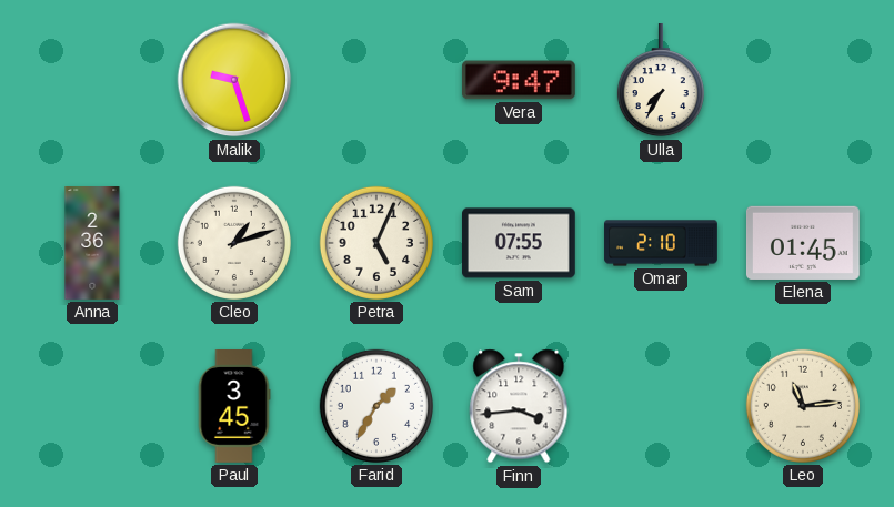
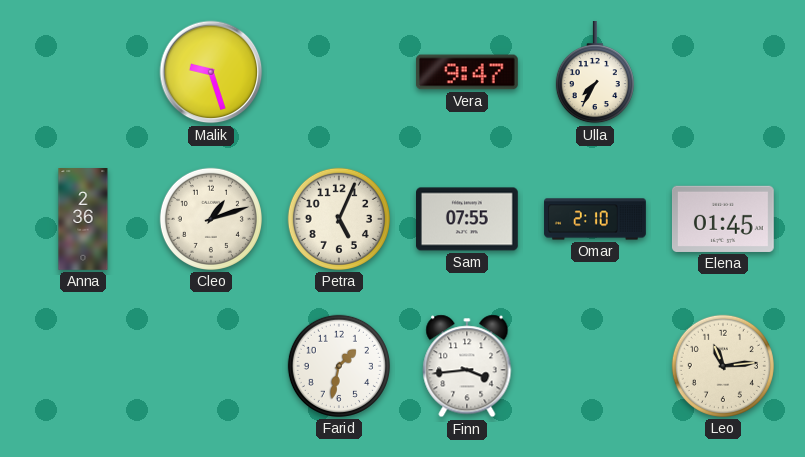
Paul: 3:45 -> none
Farid: 1:35 -> 1:32
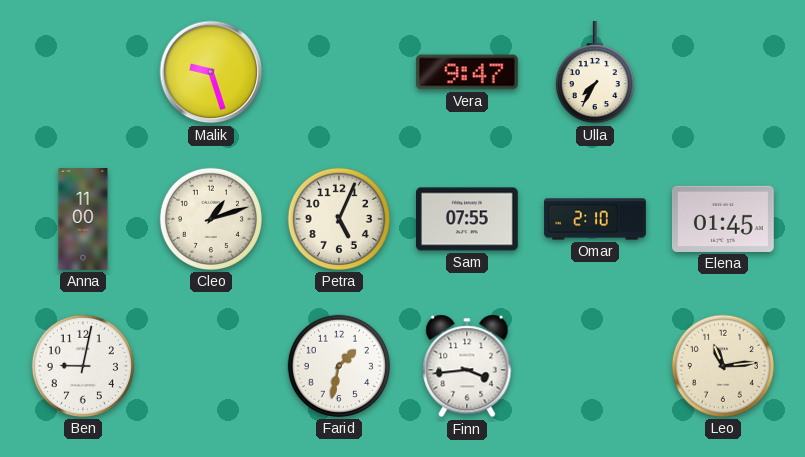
Anna: 2:36 -> 11:00
Ben: none -> 9:02
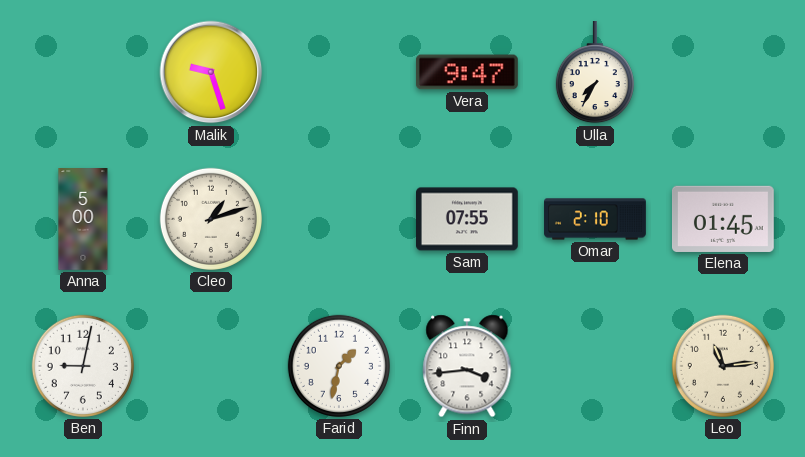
Anna: 11:00 -> 5:00
Petra: 5:04 -> none
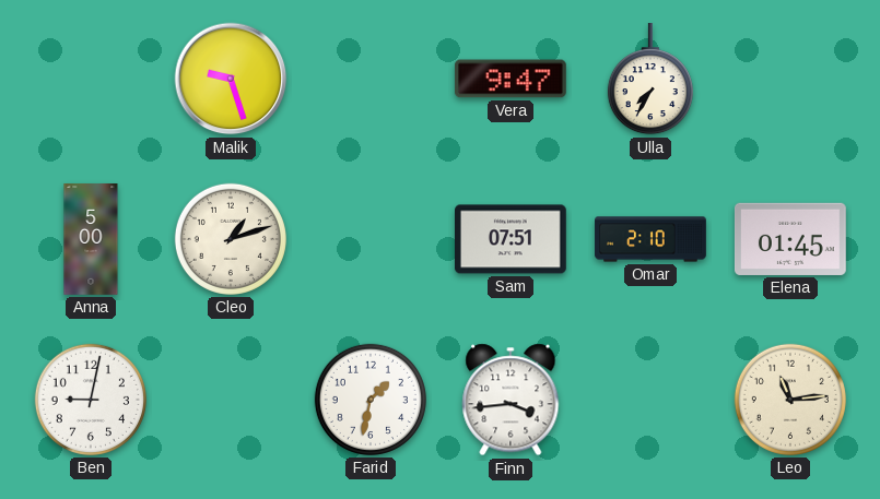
Sam: 07:55 -> 07:51
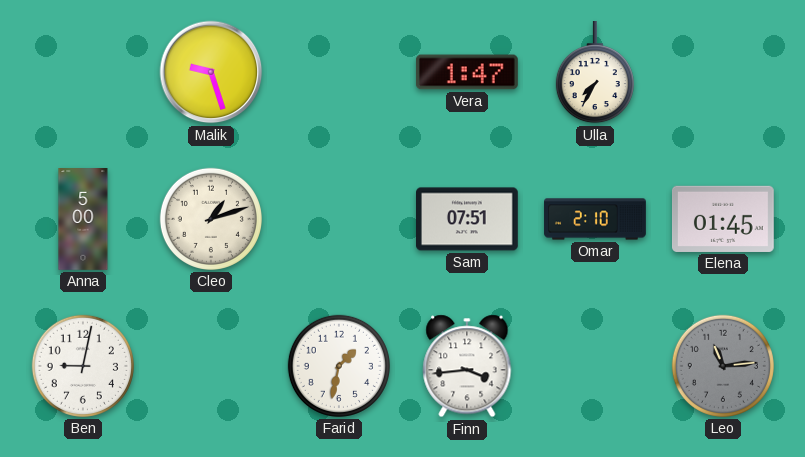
Vera: 9:47 -> 1:47
Leo dial: cream -> grey
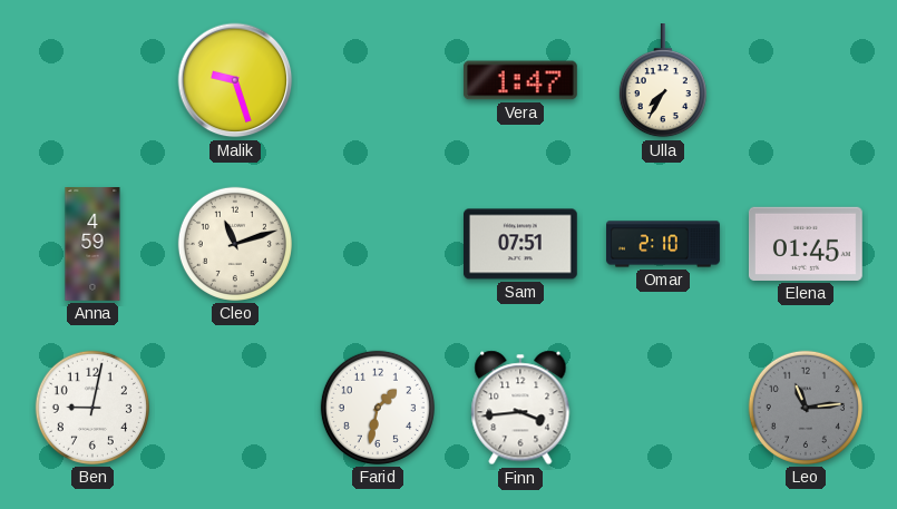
Anna: 5:00 -> 4:59
Cleo: 1:12 -> 11:12
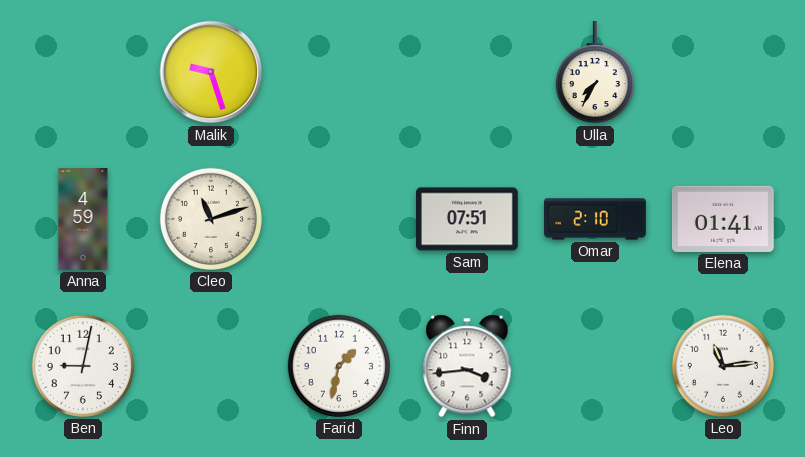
Vera: 1:47 -> none
Elena: 01:45 -> 01:41
Leo dial: grey -> white
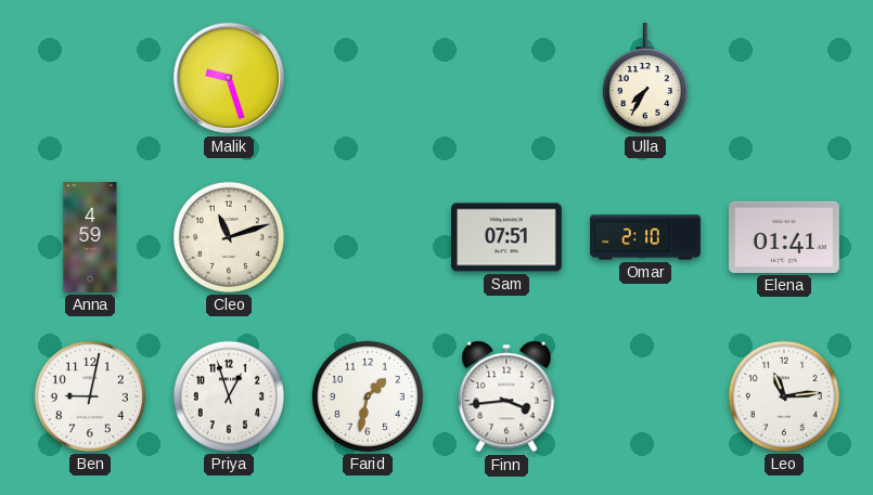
Priya: none -> 12:57
